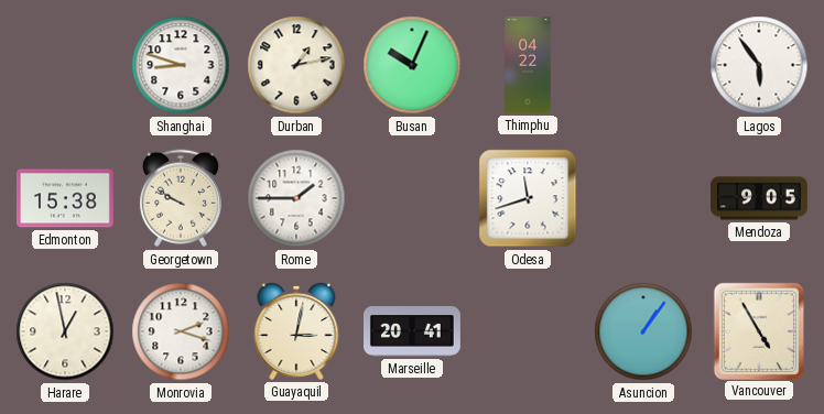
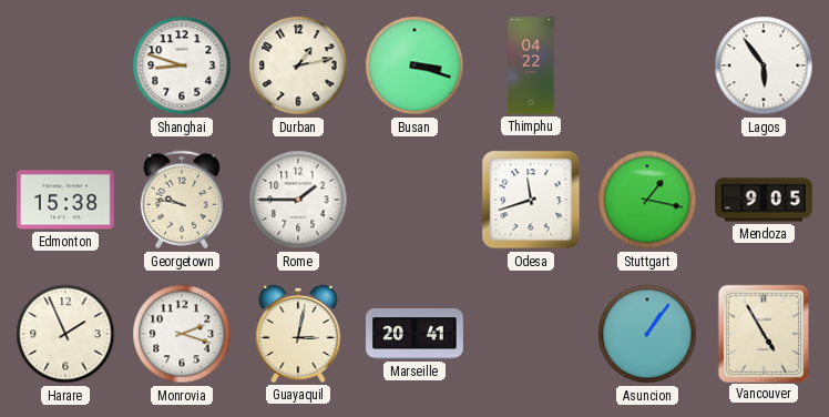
Busan: 10:04 -> 3:18
Georgetown: 9:50 -> 9:47
Stuttgart: none -> 1:17
Harare: 12:58 -> 1:56
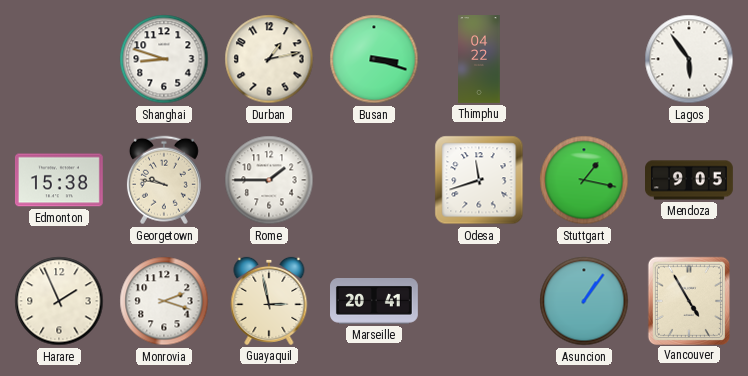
Guayaquil: 3:02 -> 2:58
